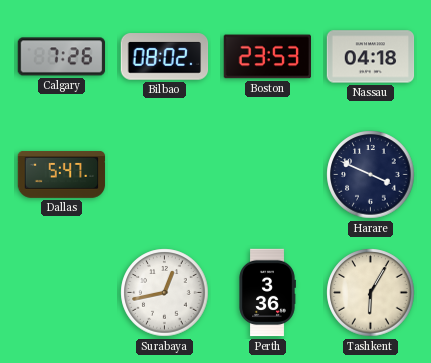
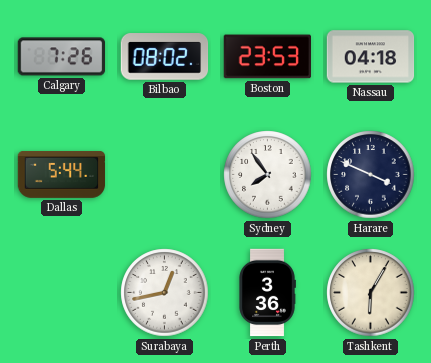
Dallas: 5:47 -> 5:44
Sydney: none -> 7:54
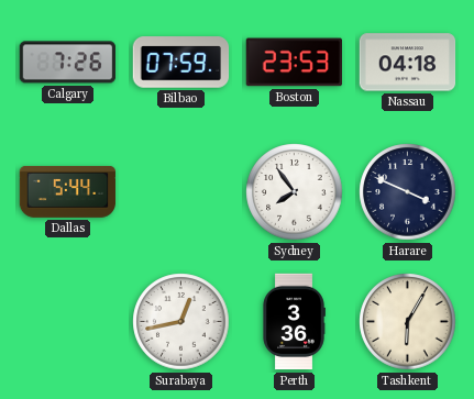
Bilbao: 08:02 -> 07:59
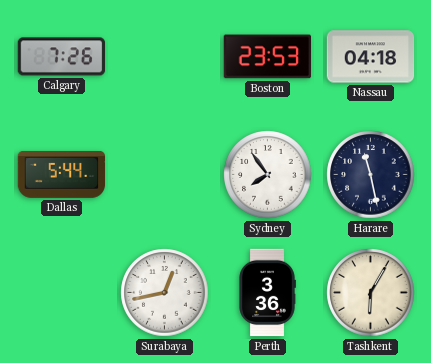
Bilbao: 07:59 -> none
Harare: 3:49 -> 11:28
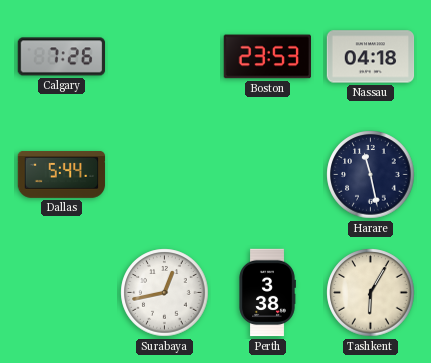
Sydney: 7:54 -> none
Perth: 3:36 -> 3:38
